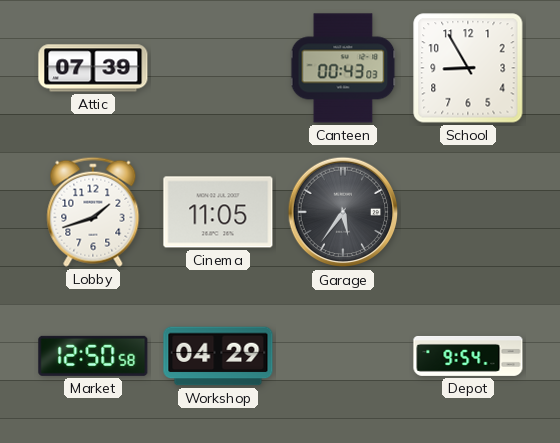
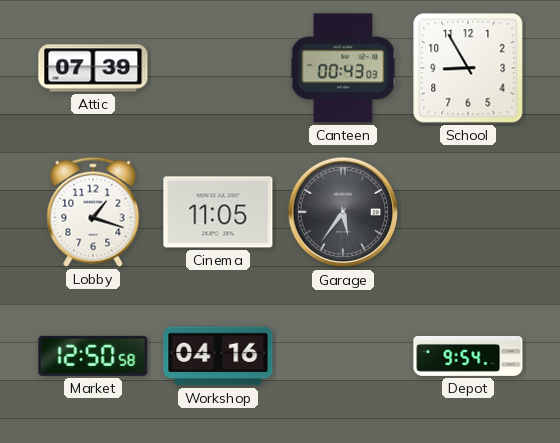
Lobby: 1:42 -> 1:18
Workshop: 04:29 -> 04:16
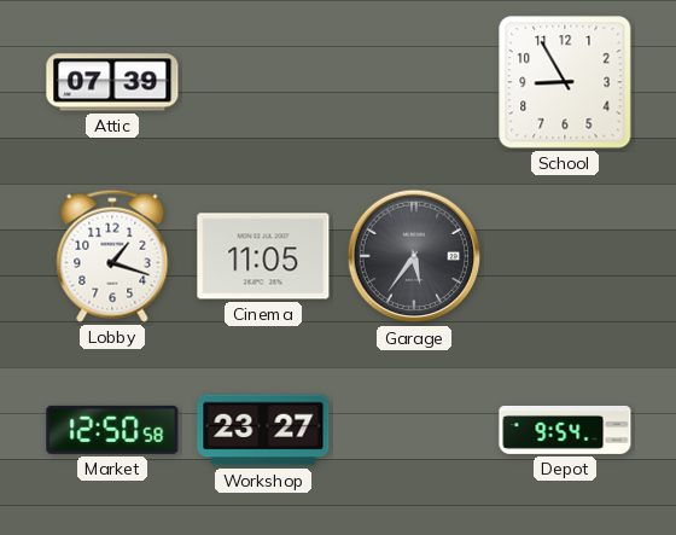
Canteen: 00:43 -> none
Workshop: 04:16 -> 23:27
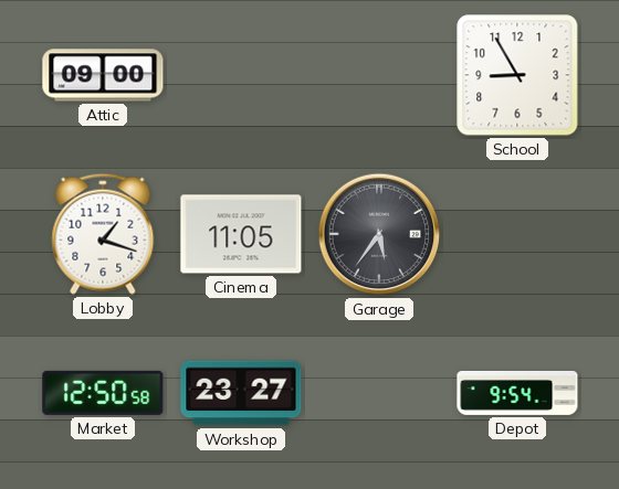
Attic: 07:39 -> 09:00
